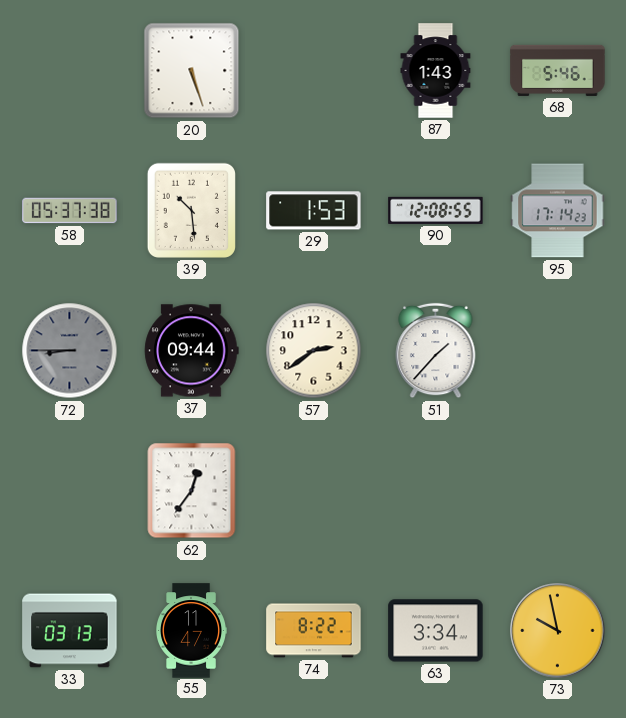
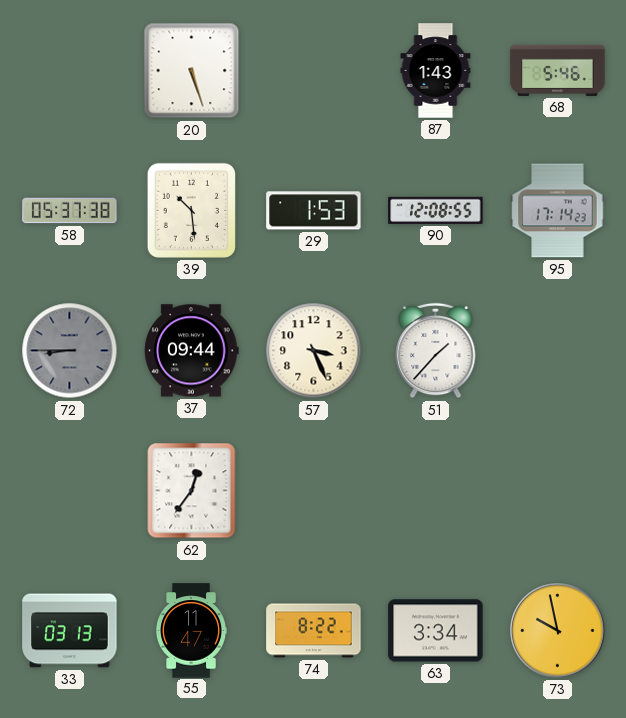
57: 2:39 -> 3:26
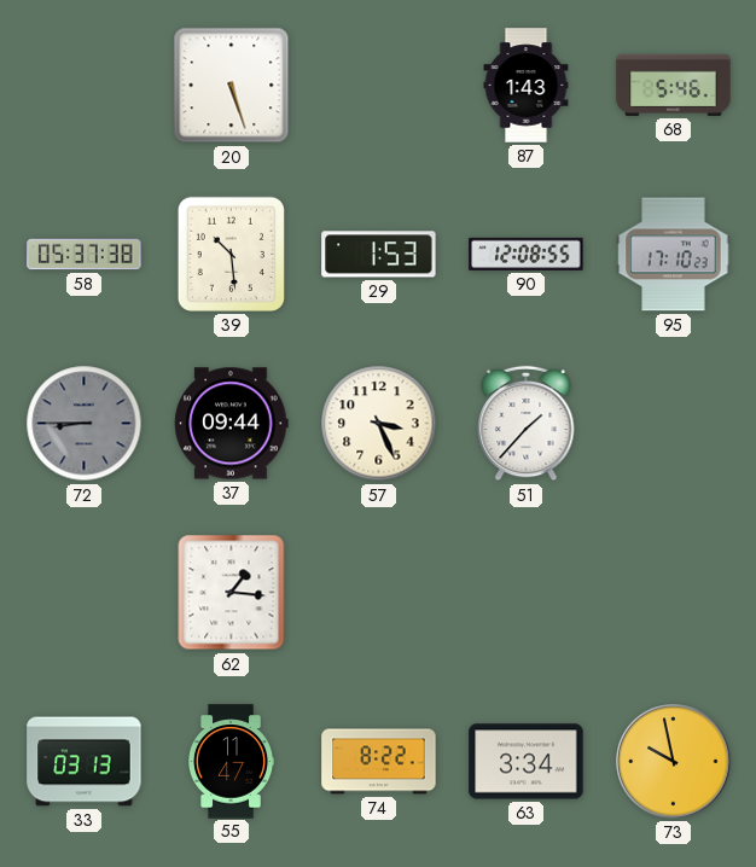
95: 17:14 -> 17:10
62: 12:36 -> 1:16
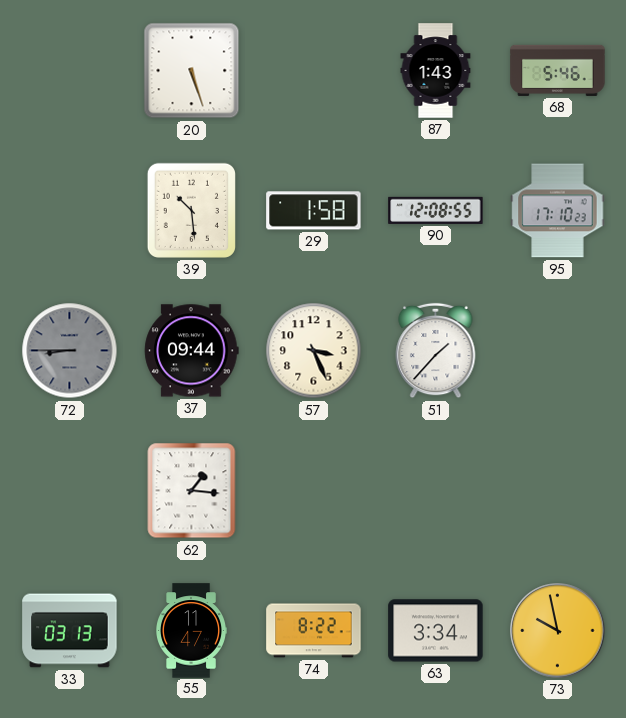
58: 05:37 -> none
29: 1:53 -> 1:58
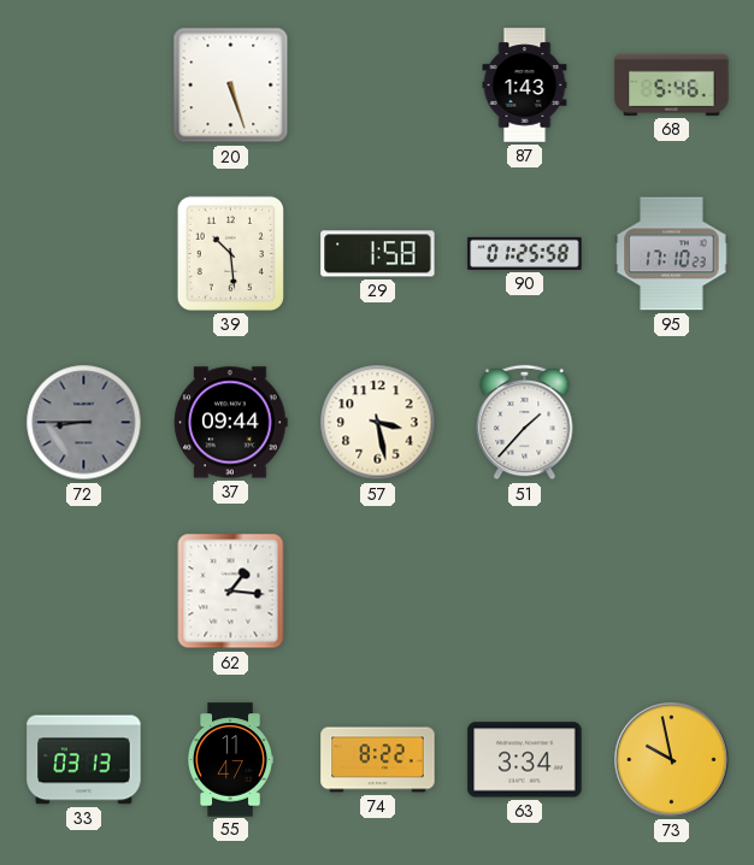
90: 12:08 -> 01:25
57: 3:26 -> 3:28
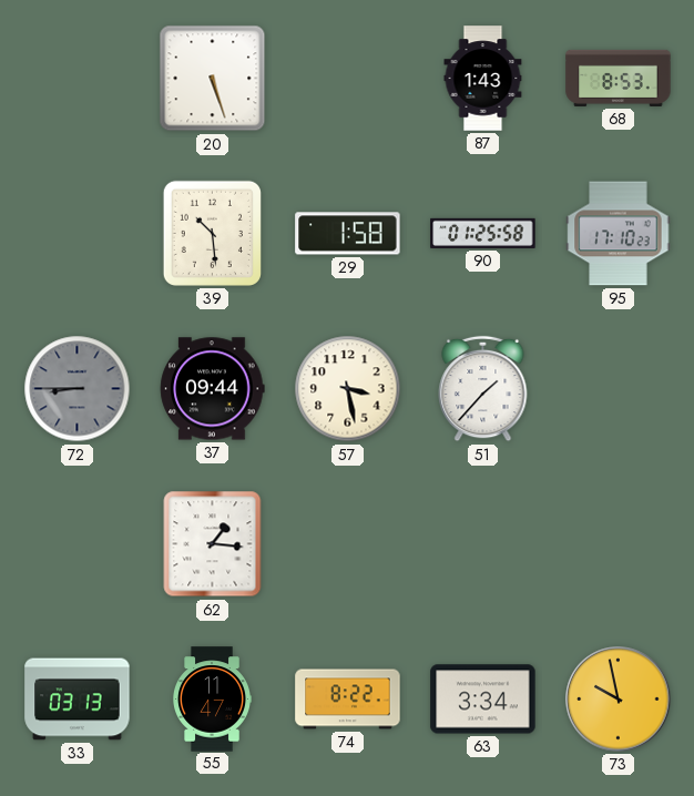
68: 5:46 -> 8:53
